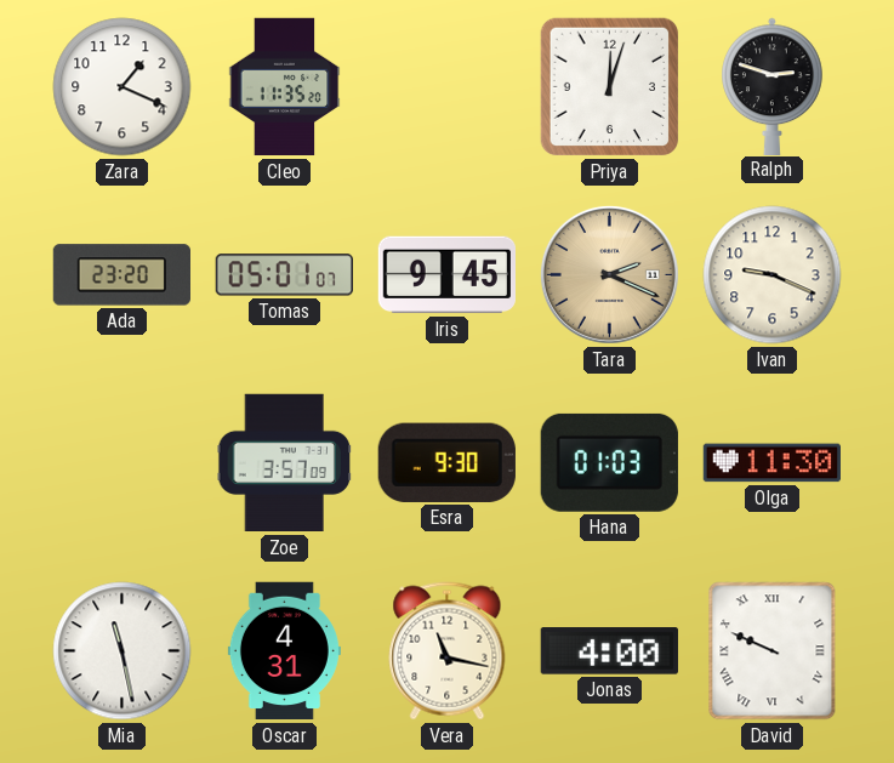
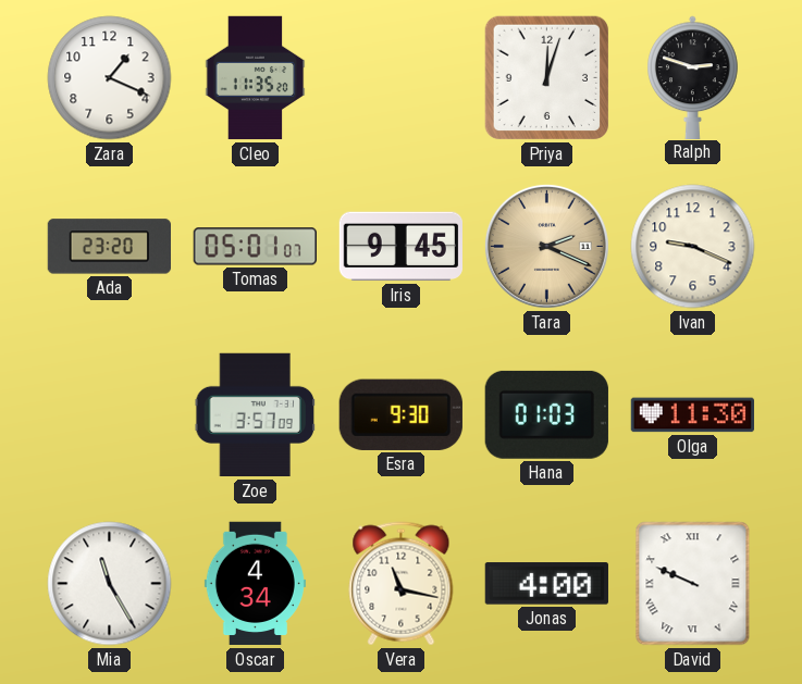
Mia: 11:28 -> 11:25
Oscar: 4:31 -> 4:34
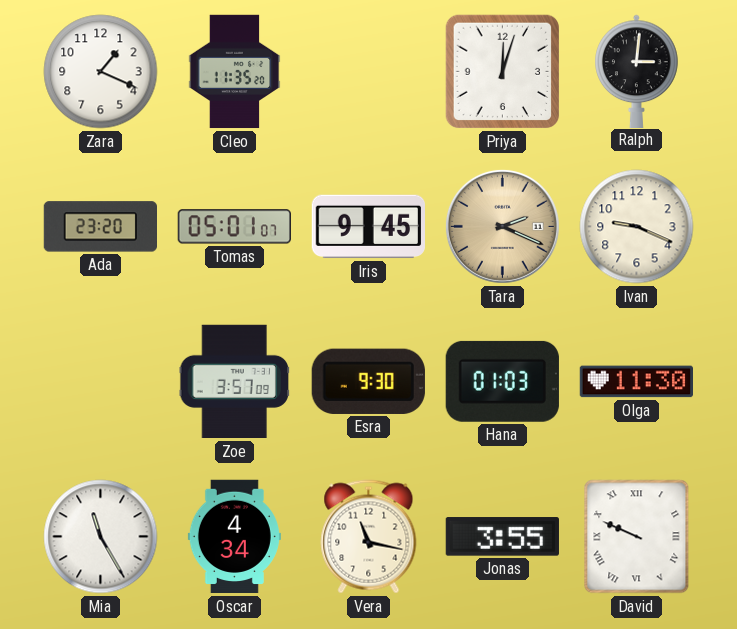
Ralph: 2:48 -> 3:01
Jonas: 4:00 -> 3:55
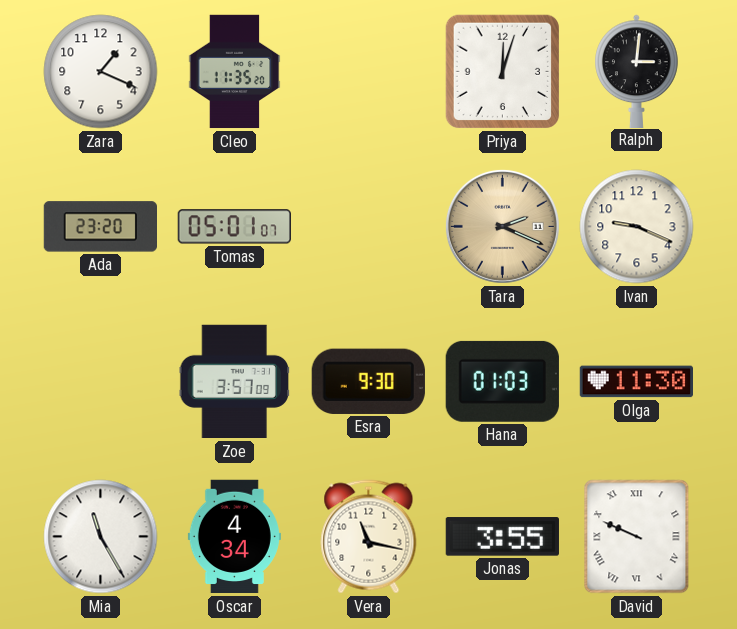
Iris: 9:45 -> none
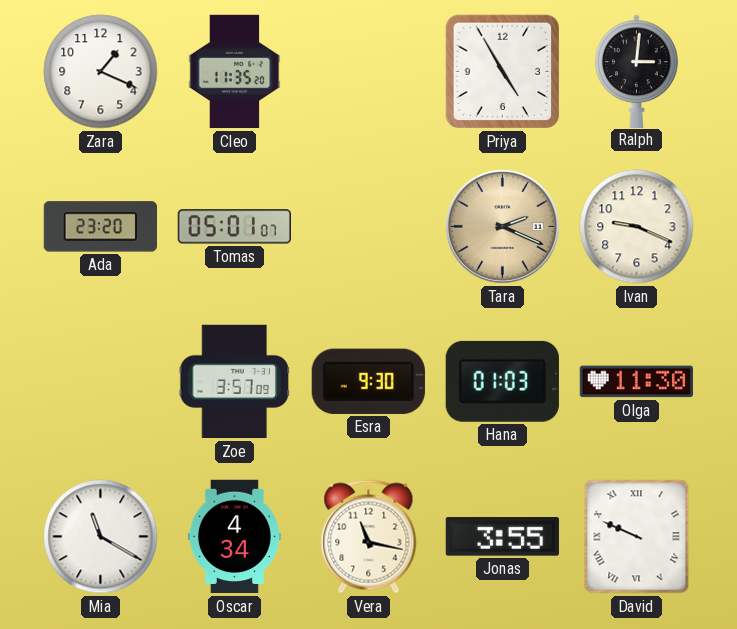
Priya: 12:03 -> 4:55
Mia: 11:25 -> 11:20
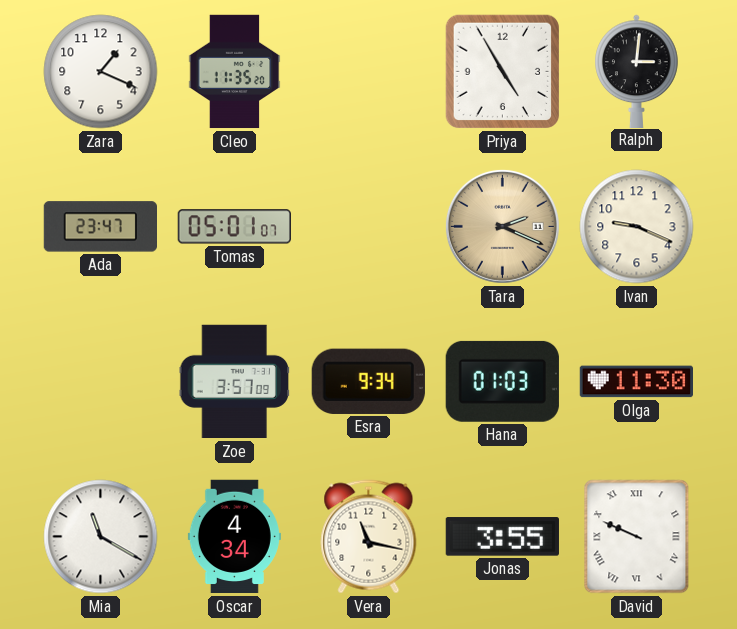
Ada: 23:20 -> 23:47
Esra: 9:30 -> 9:34
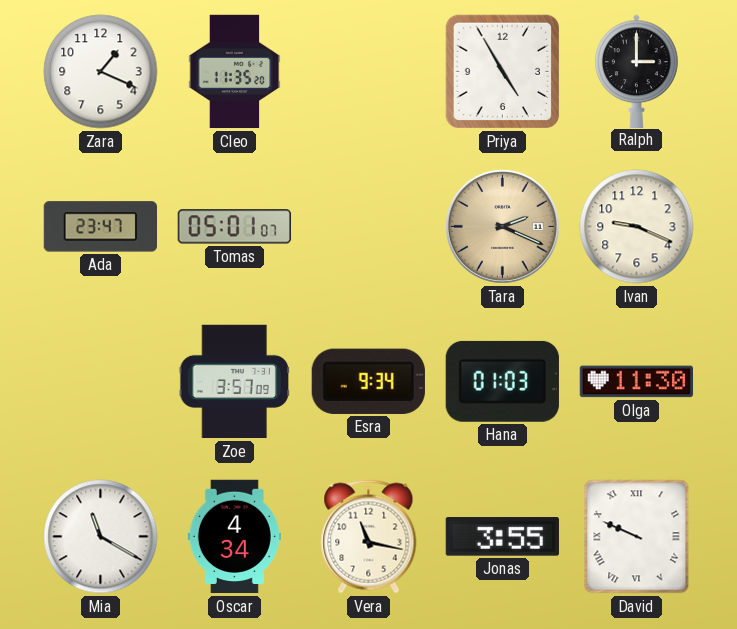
Ralph: 3:01 -> 3:00
